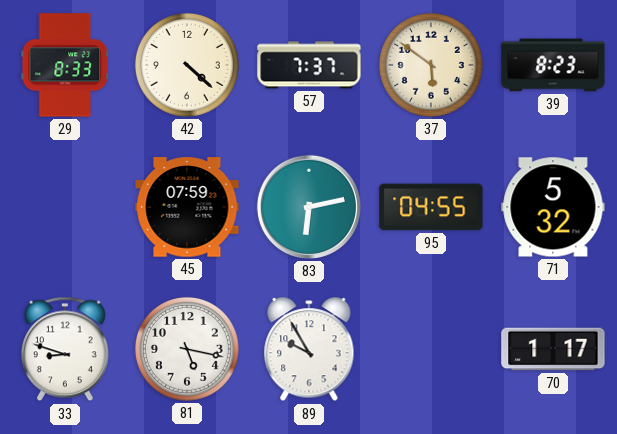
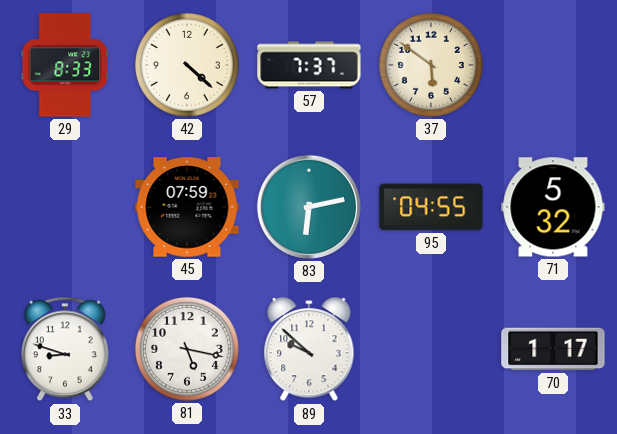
39: 8:23 -> none
89: 9:55 -> 9:52
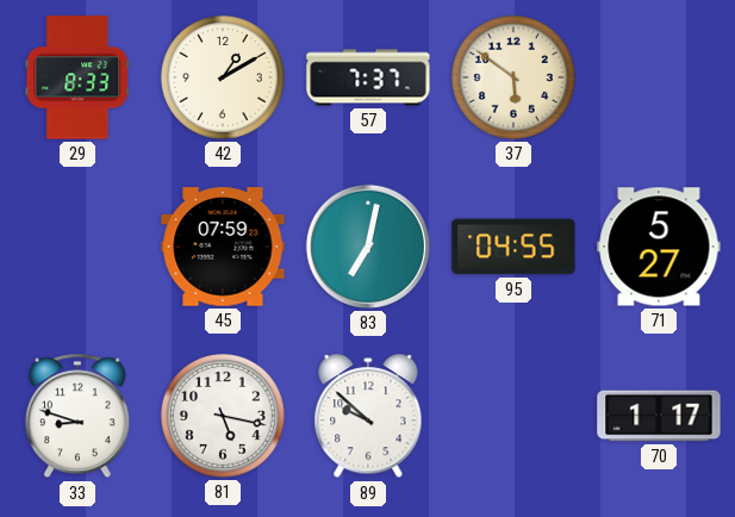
42: 4:22 -> 1:10
83: 6:13 -> 7:02
71: 5:32 -> 5:27
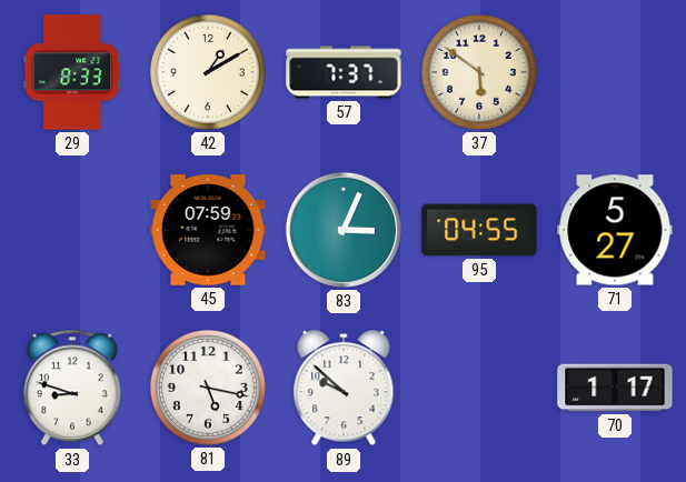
83: 7:02 -> 3:04
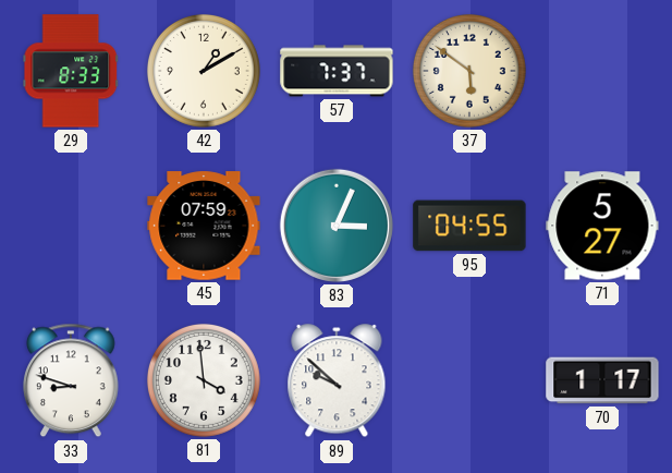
81: 5:17 -> 3:59
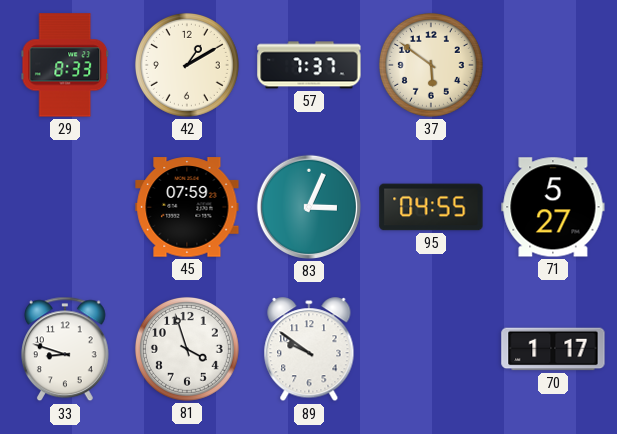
81: 3:59 -> 3:57
89: 9:52 -> 9:51
